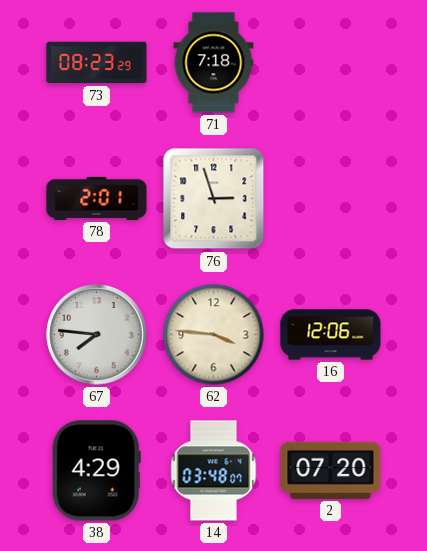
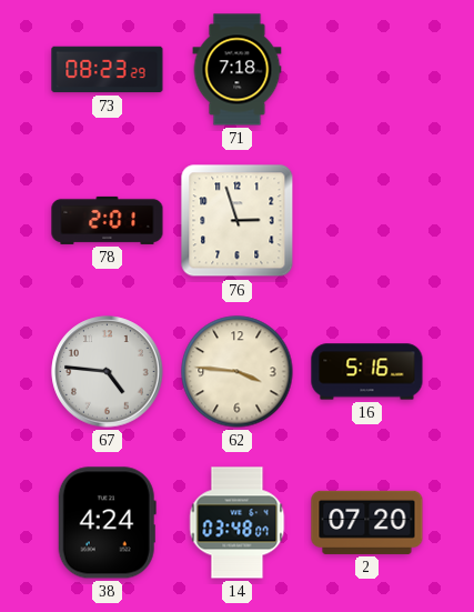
67: 7:46 -> 4:46
16: 12:06 -> 5:16
38: 4:29 -> 4:24
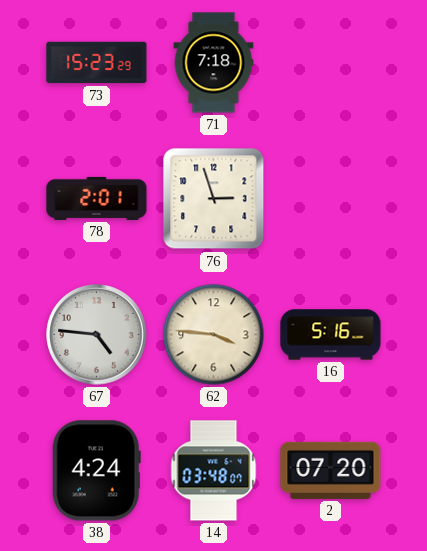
73: 08:23 -> 15:23
